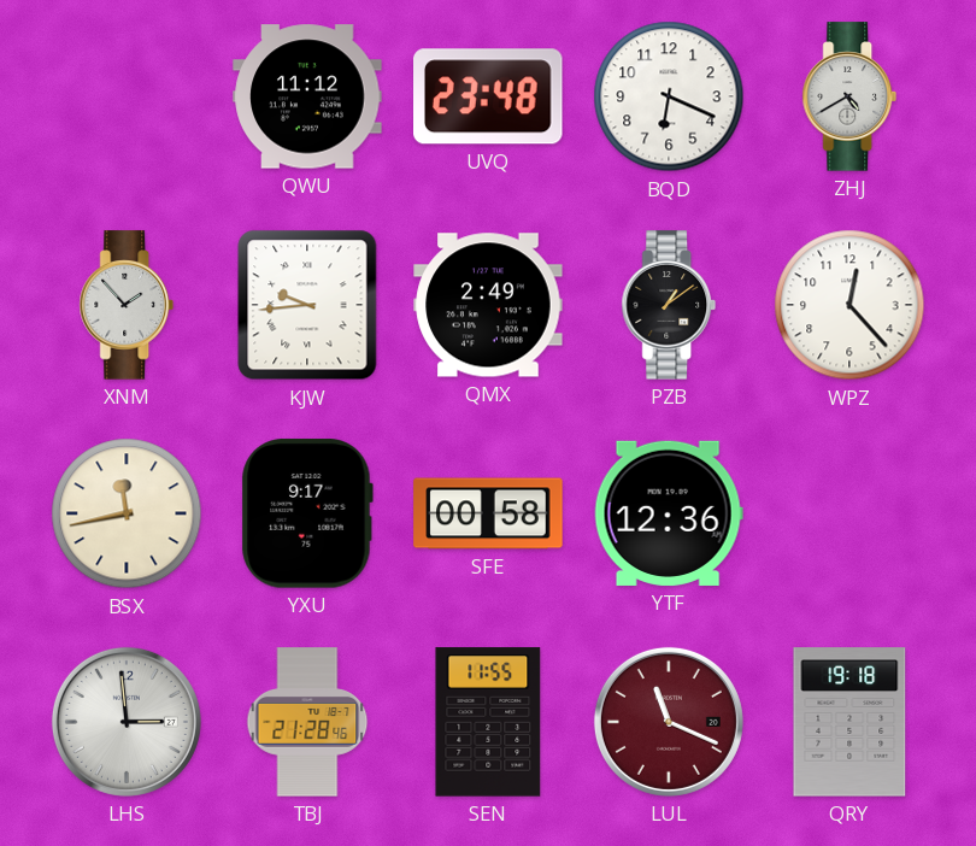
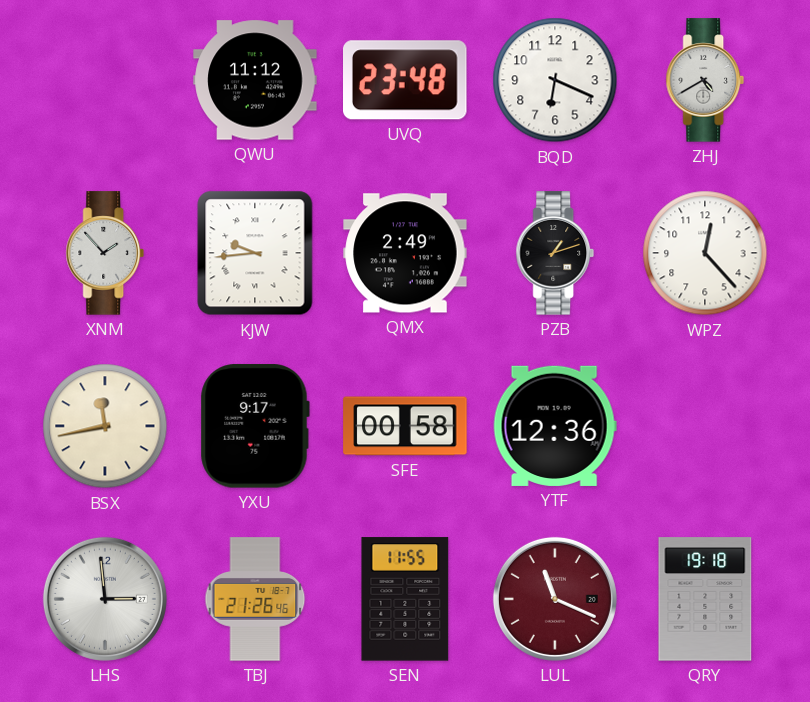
PZB: 1:09 -> 1:12
TBJ: 21:28 -> 21:26
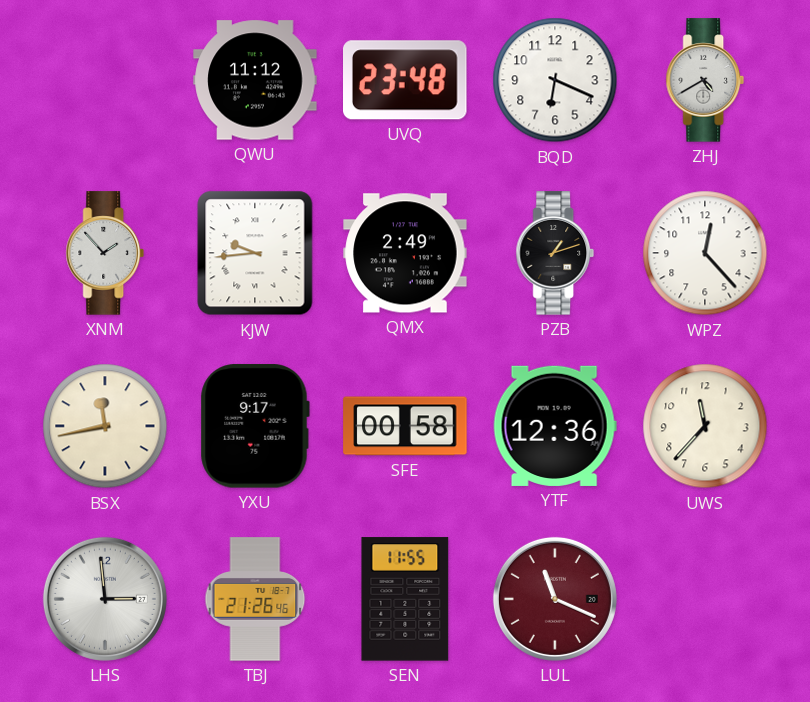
UWS: none -> 11:37
QRY: 19:18 -> none
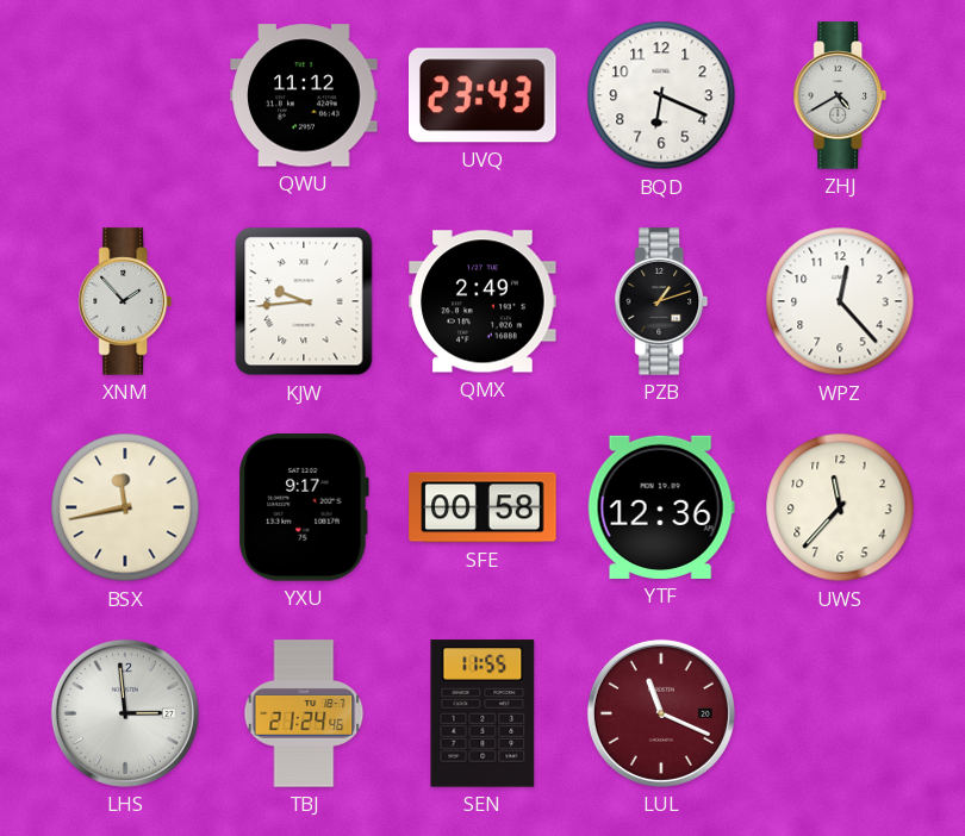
UVQ: 23:48 -> 23:43
TBJ: 21:26 -> 21:24
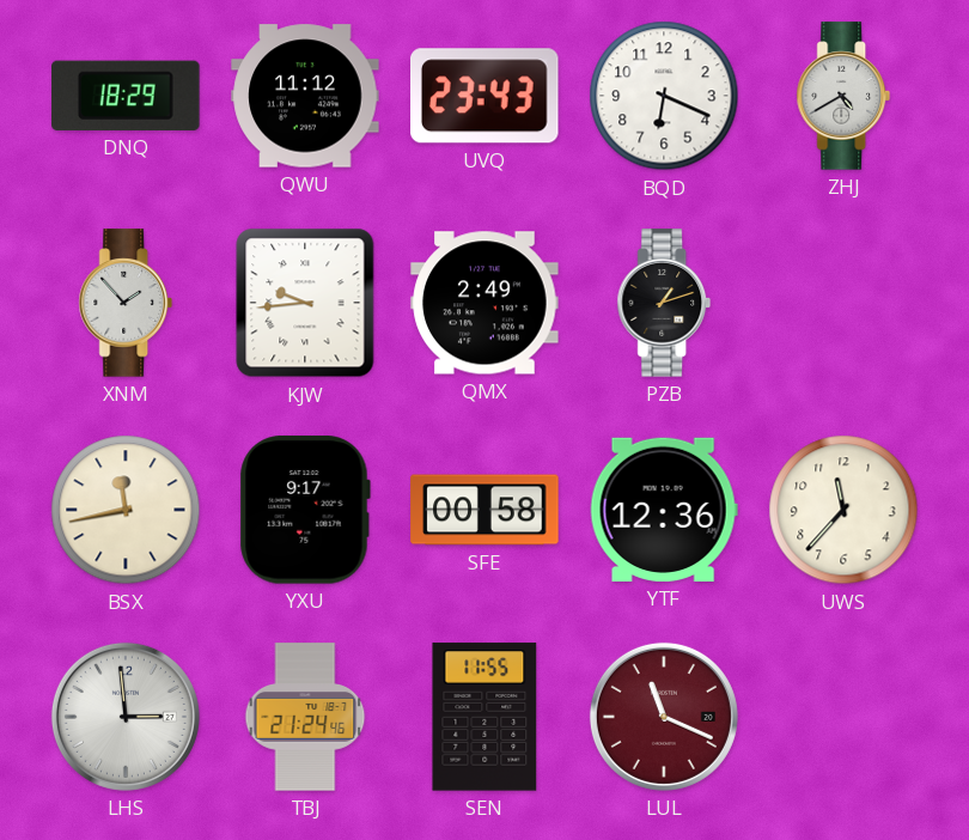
DNQ: none -> 18:29
WPZ: 12:23 -> none
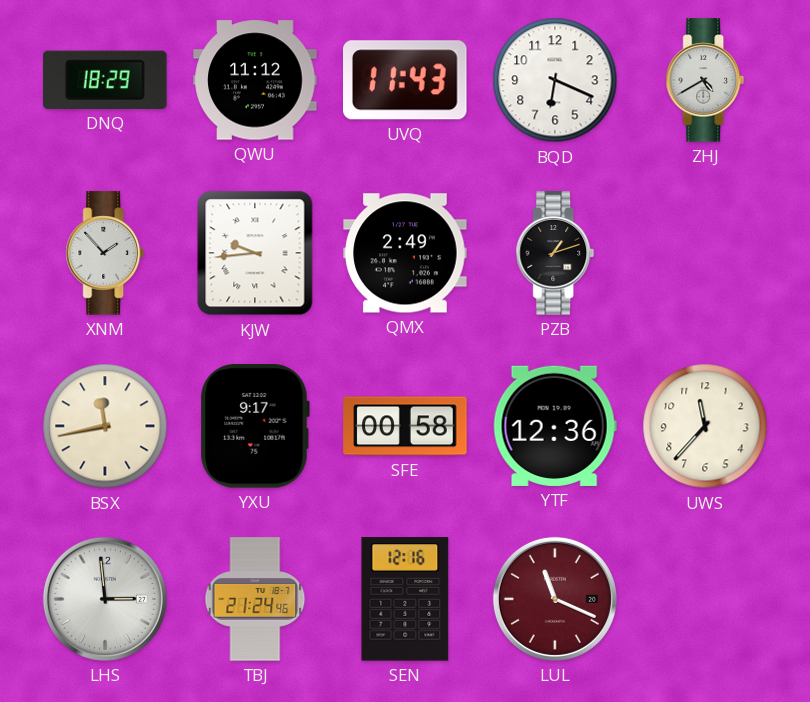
UVQ: 23:43 -> 11:43
SEN: 11:55 -> 12:16
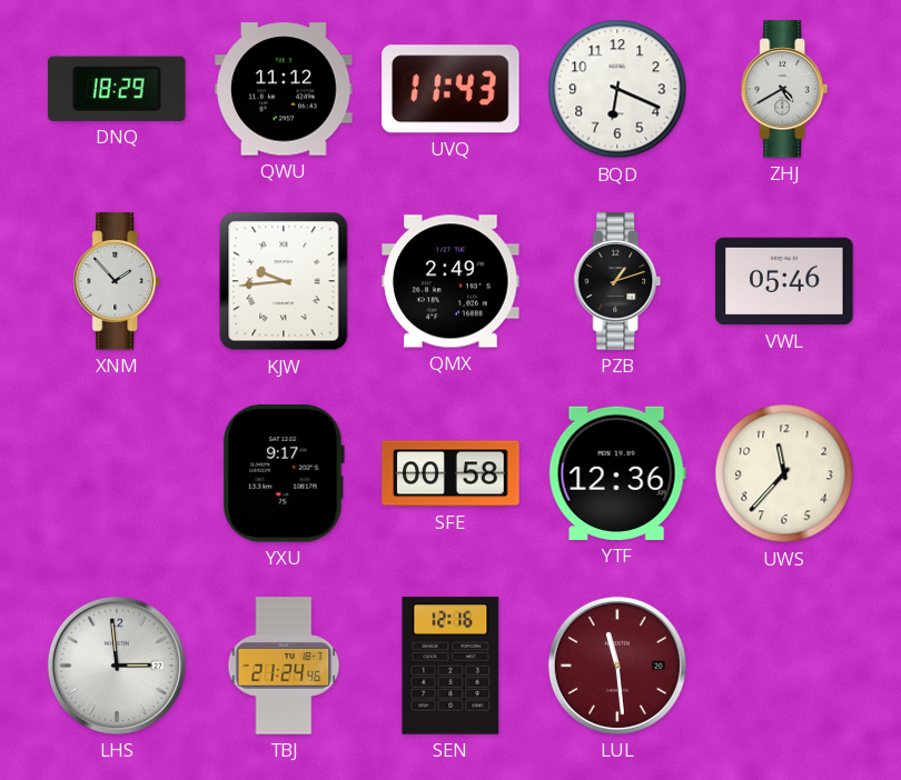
VWL: none -> 05:46
BSX: 11:43 -> none
LUL: 11:19 -> 11:29
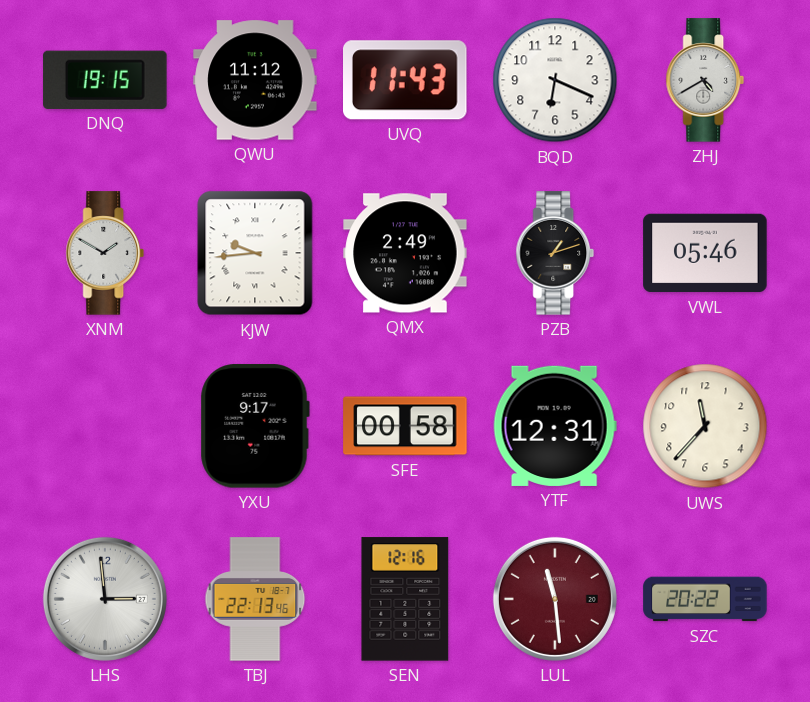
DNQ: 18:29 -> 19:15
XNM: 1:53 -> 1:50
YTF: 12:36 -> 12:31
TBJ: 21:24 -> 22:13
SZC: none -> 20:22
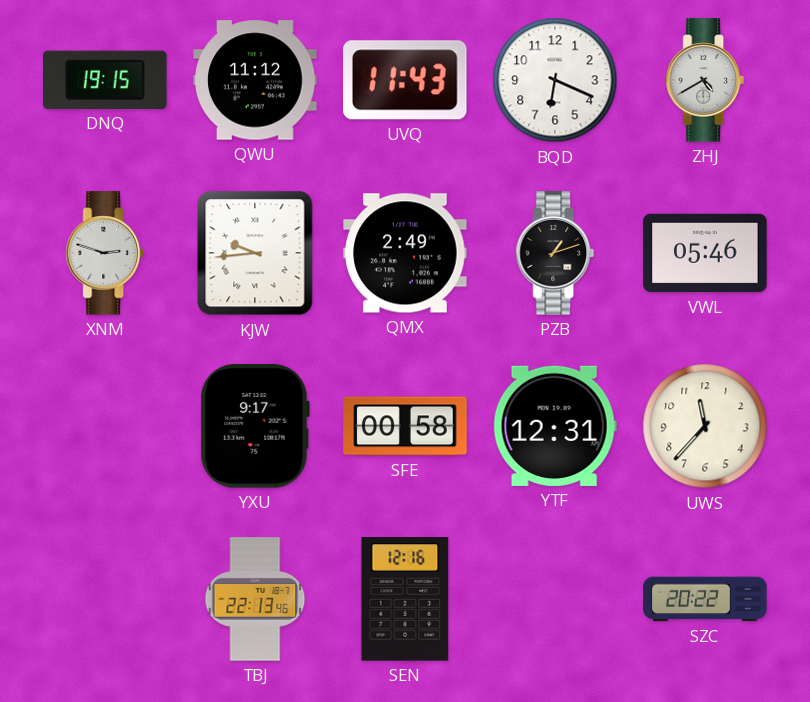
XNM: 1:50 -> 2:48
LHS: 2:59 -> none
LUL: 11:29 -> none
